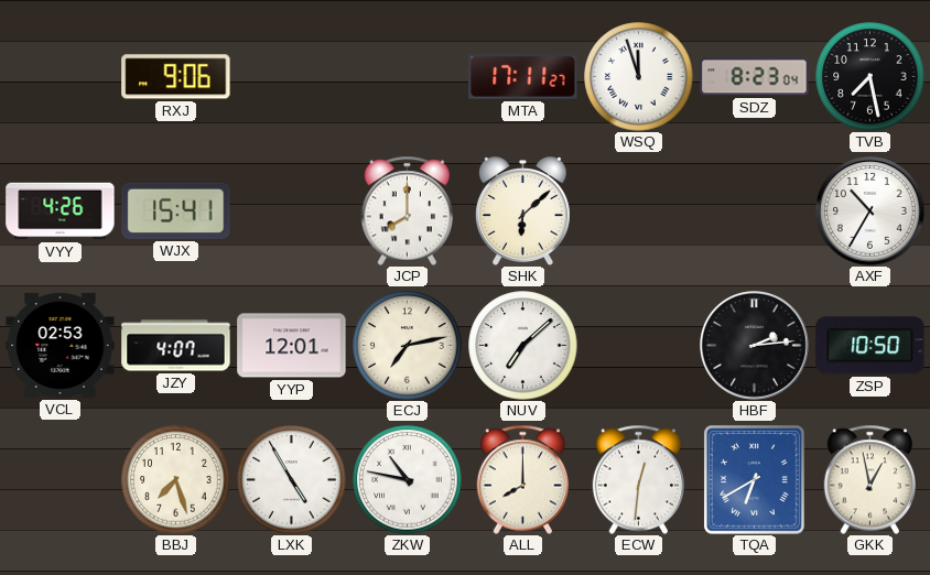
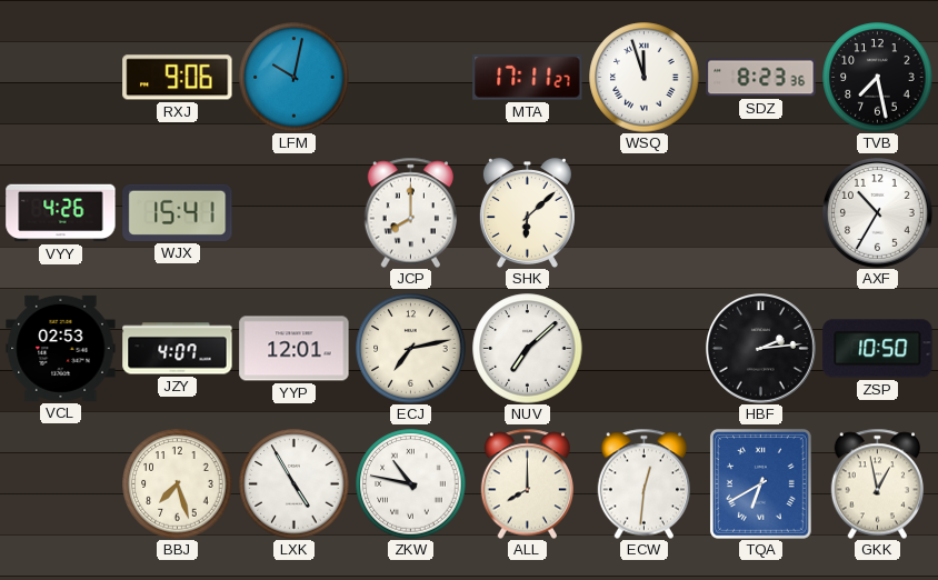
LFM: none -> 10:02
SDZ: 8:23:04 -> 8:23:36
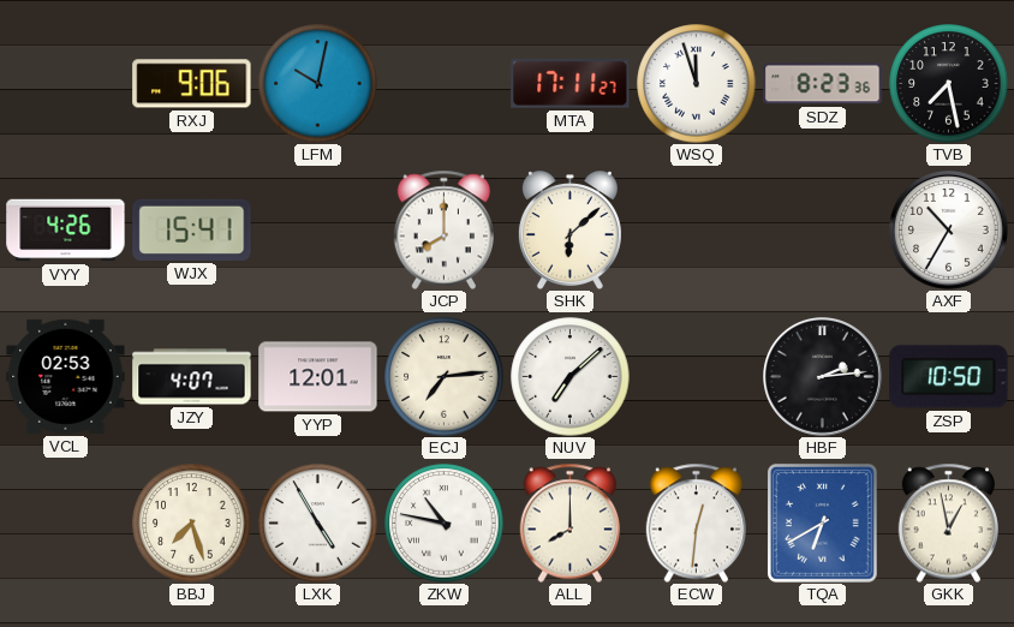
ECJ: 7:13 -> 7:14
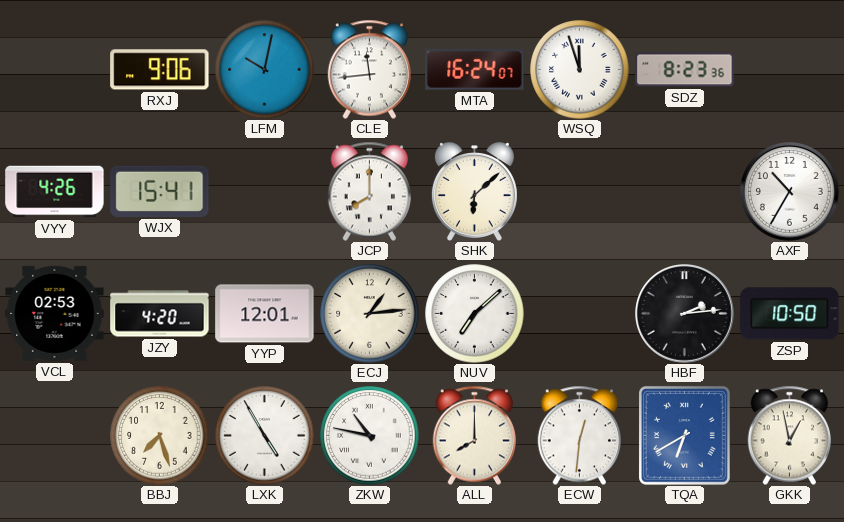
CLE: none -> 11:44
MTA: 17:11 -> 16:24
TVB: 7:28 -> none
JZY: 4:07 -> 4:20
ECJ: 7:14 -> 1:14
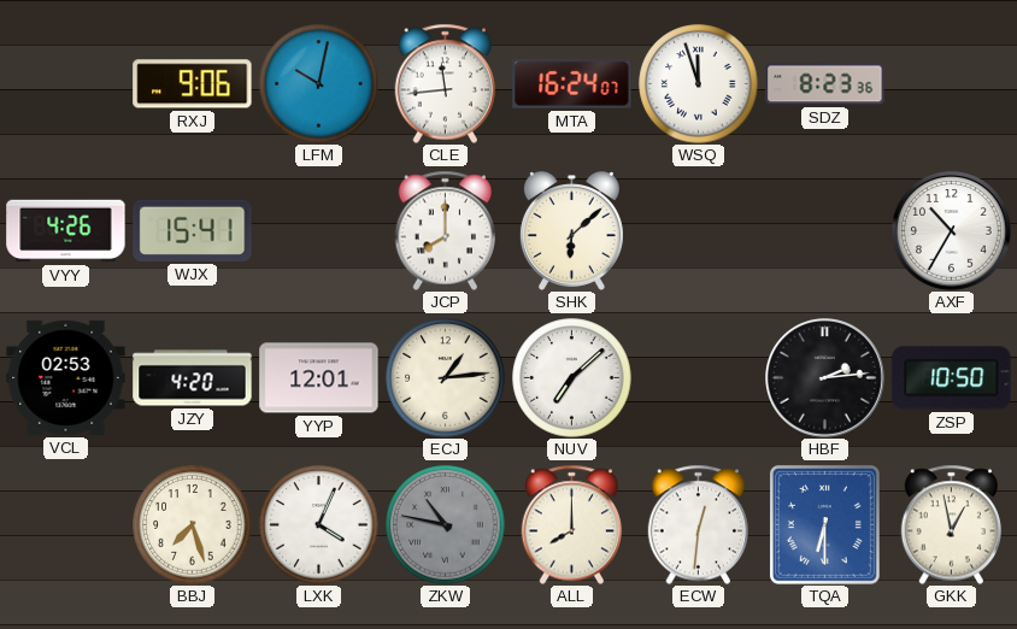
LXK: 4:55 -> 4:04
ZKW dial: white -> grey
TQA: 6:40 -> 6:30
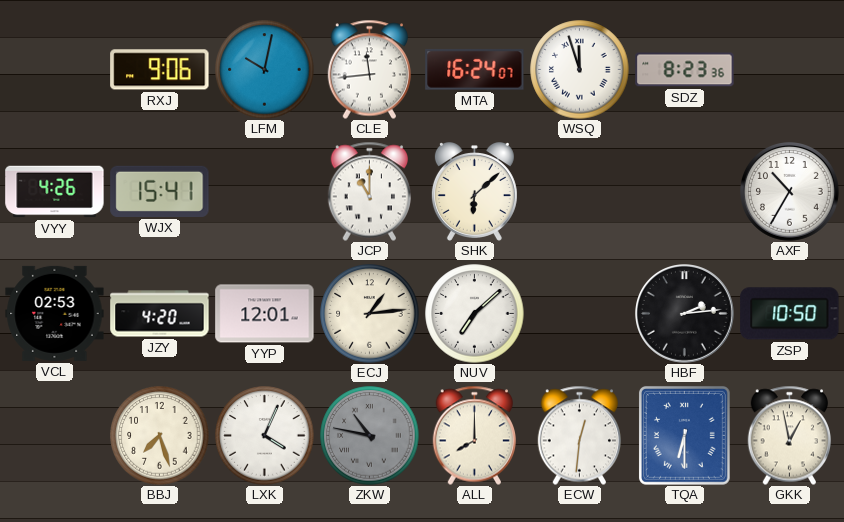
JCP: 8:00 -> 11:00
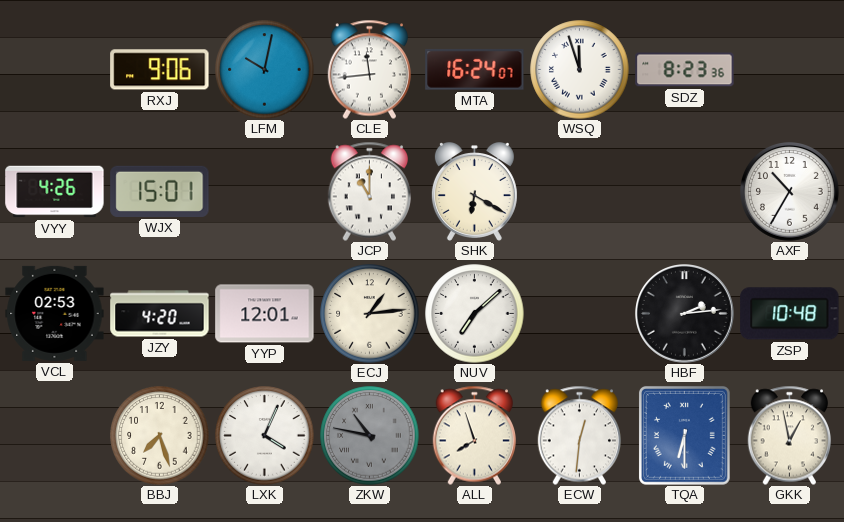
WJX: 15:41 -> 15:01
SHK: 6:08 -> 6:20
ZSP: 10:50 -> 10:48
ALL: 8:00 -> 7:57
